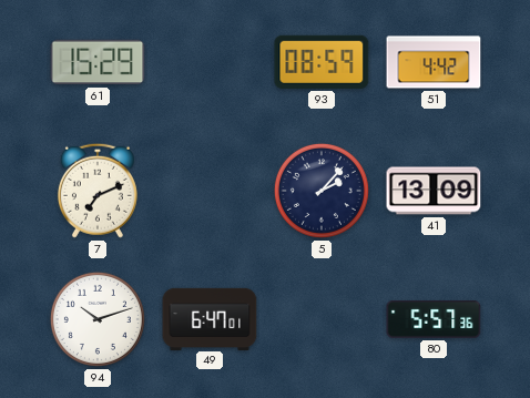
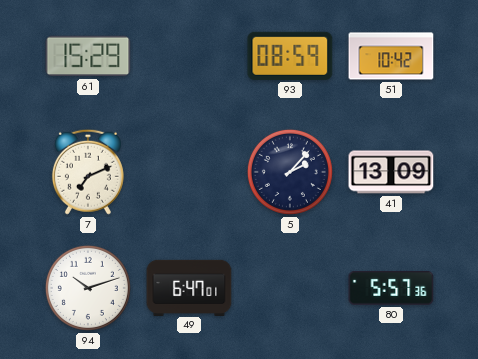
51: 4:42 -> 10:42
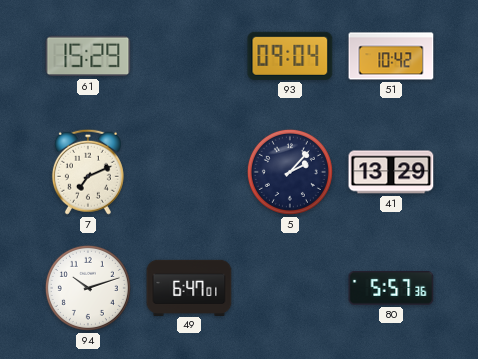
93: 08:59 -> 09:04
41: 13:09 -> 13:29
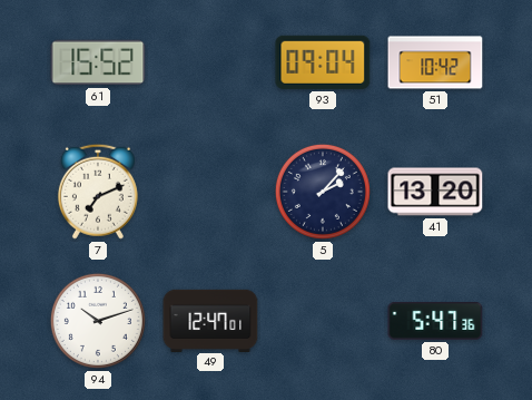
61: 15:29 -> 15:52
41: 13:29 -> 13:20
49: 6:47 -> 12:47
80: 5:57 -> 5:47
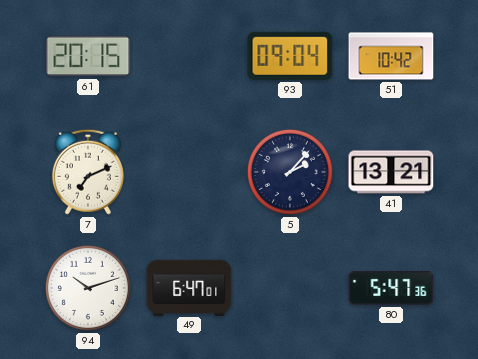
61: 15:52 -> 20:15
41: 13:20 -> 13:21
49: 12:47 -> 6:47
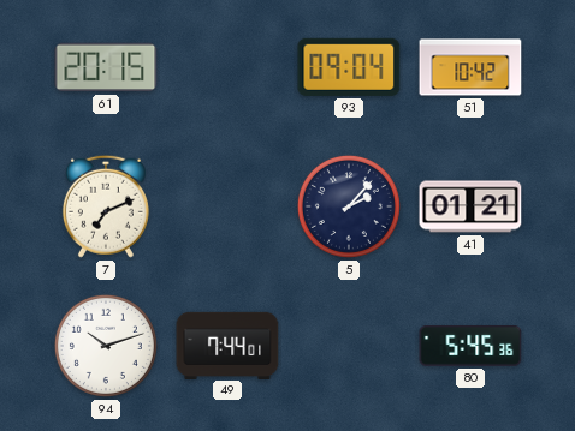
41: 13:21 -> 01:21
49: 6:47 -> 7:44
80: 5:47 -> 5:45
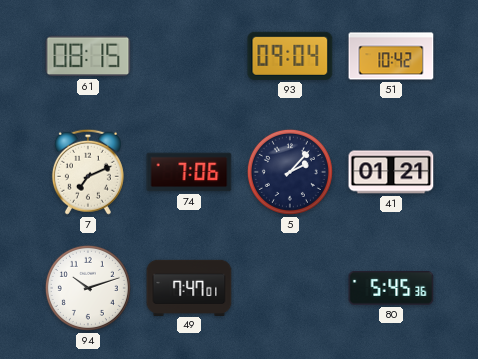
61: 20:15 -> 08:15
74: none -> 7:06
49: 7:44 -> 7:47
